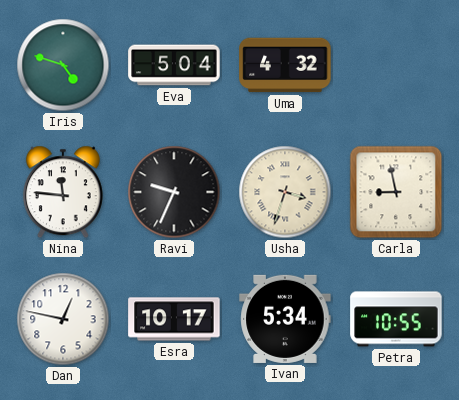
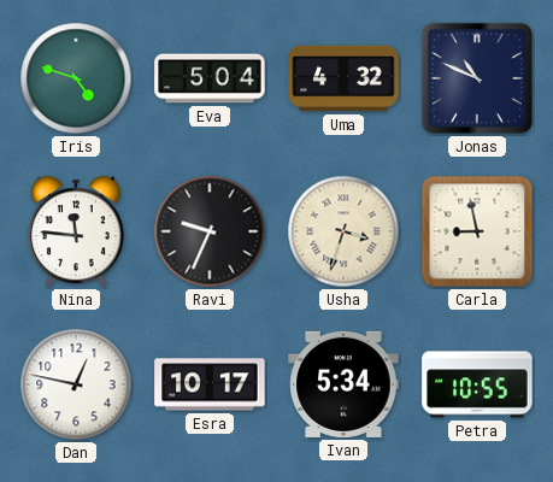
Jonas: none -> 10:49
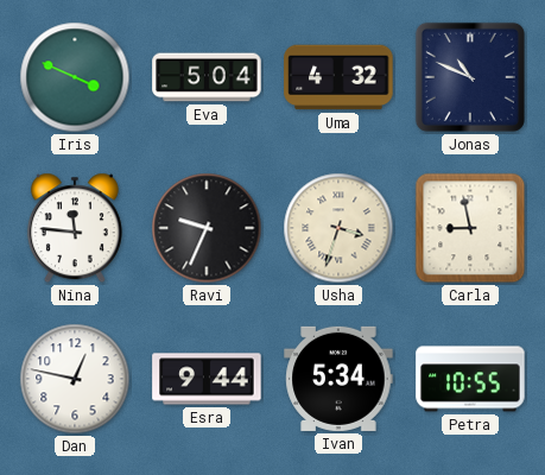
Iris: 4:48 -> 3:49
Esra: 10:17 -> 9:44
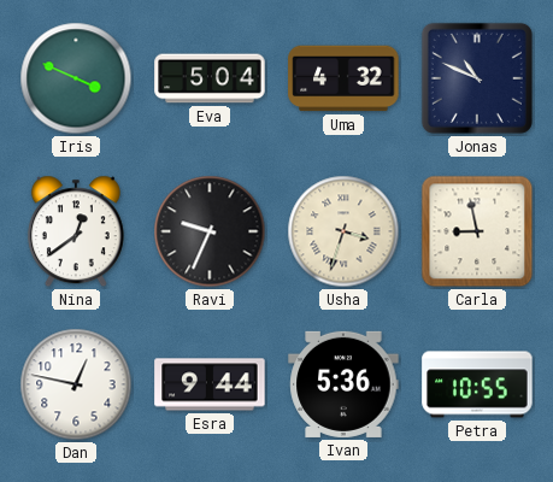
Nina: 11:46 -> 12:39
Ivan: 5:34 -> 5:36
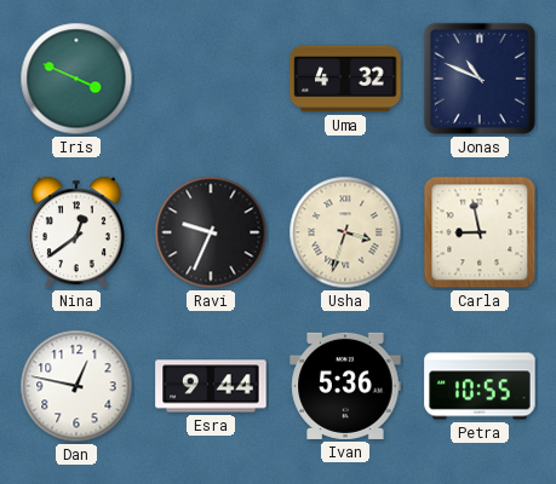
Eva: 5:04 -> none
